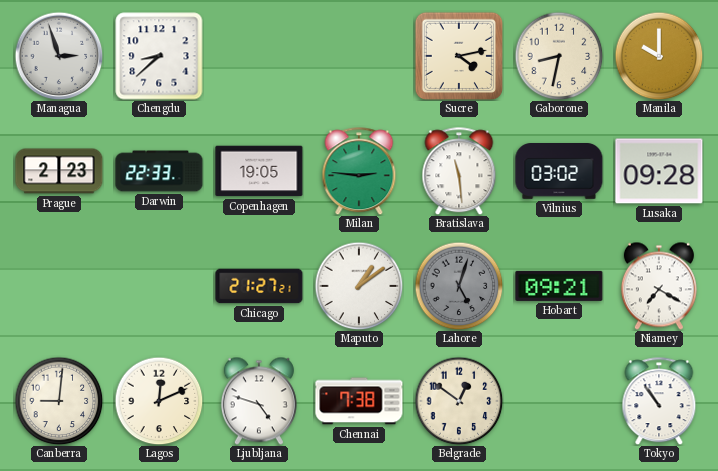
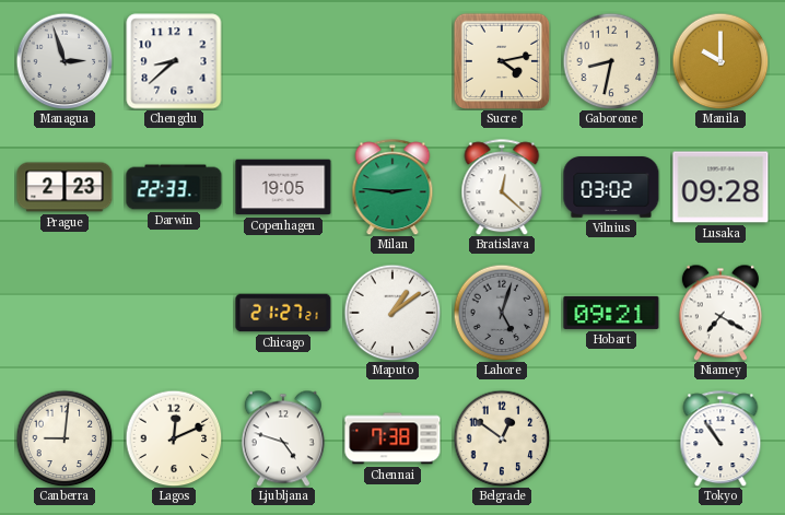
Bratislava: 11:29 -> 12:22
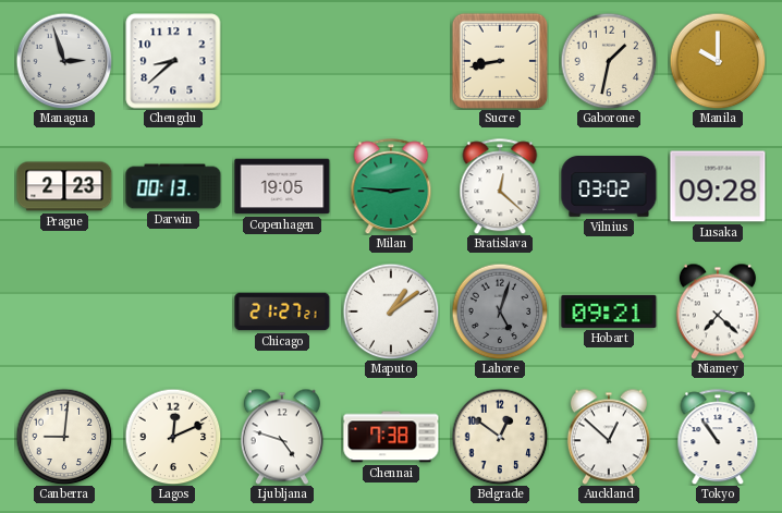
Sucre: 4:13 -> 8:43
Gaborone: 8:32 -> 1:32
Darwin: 22:33 -> 00:13
Niamey: 7:20 -> 7:22
Auckland: none -> 12:52
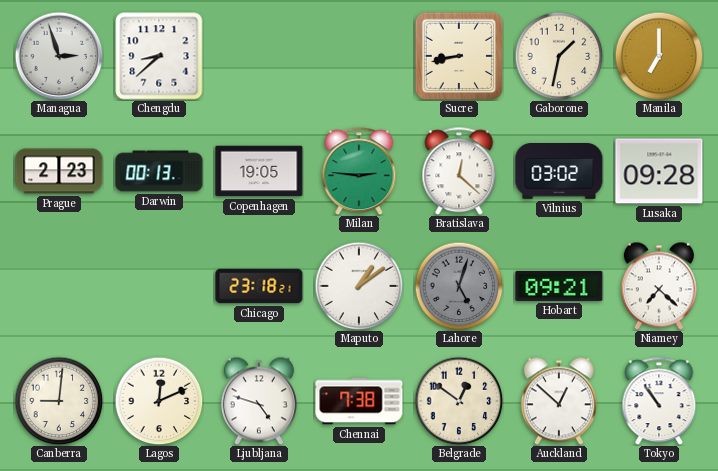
Manila: 10:00 -> 7:00
Chicago: 21:27 -> 23:18
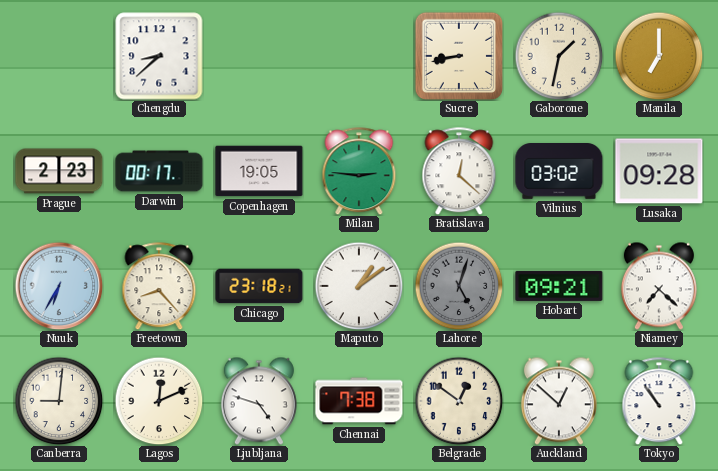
Managua: 2:57 -> none
Darwin: 00:13 -> 00:17
Nuuk: none -> 6:35
Freetown: none -> 8:23
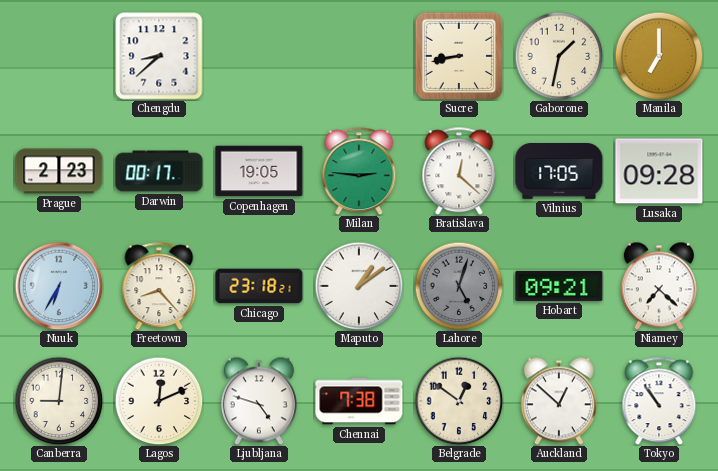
Vilnius: 03:02 -> 17:05
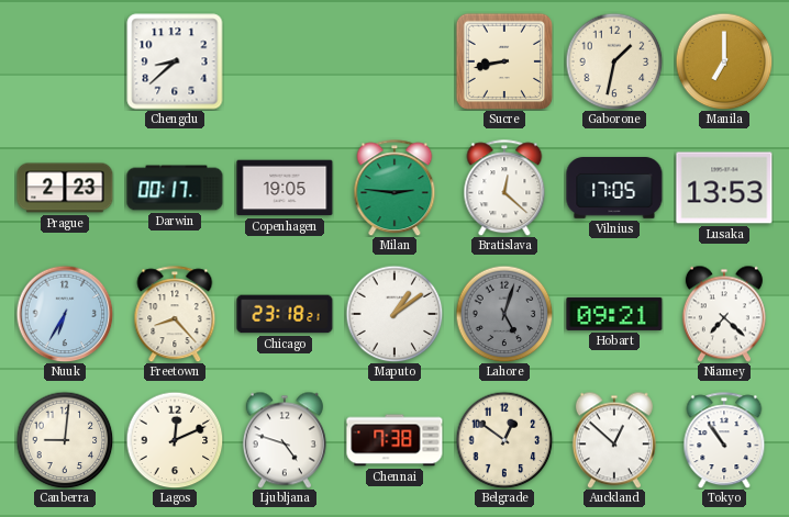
Lusaka: 09:28 -> 13:53
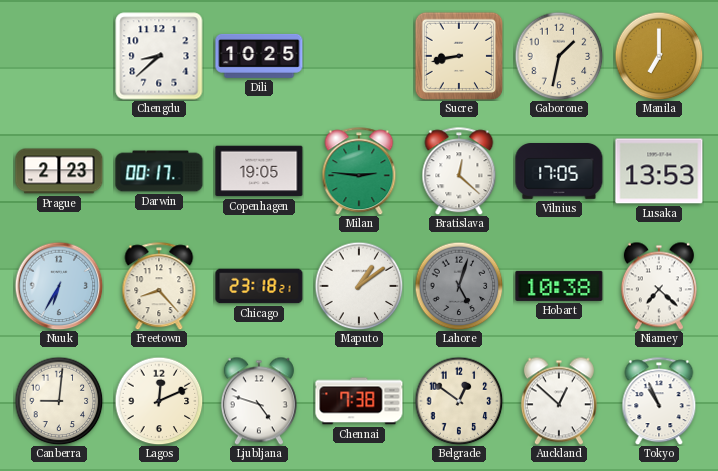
Dili: none -> 10:25
Hobart: 09:21 -> 10:38
Tokyo: 10:54 -> 10:56
